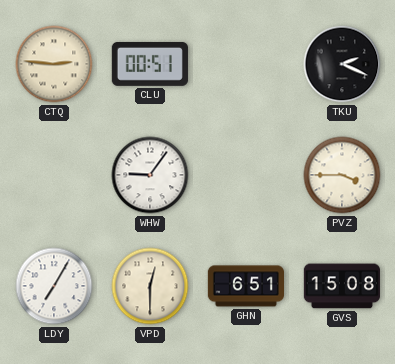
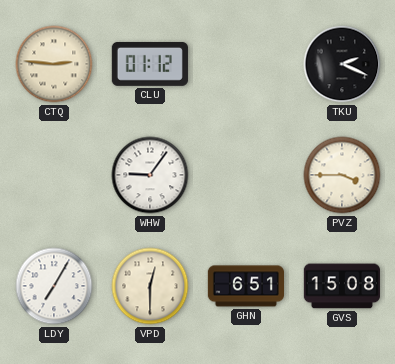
CLU: 00:51 -> 01:12
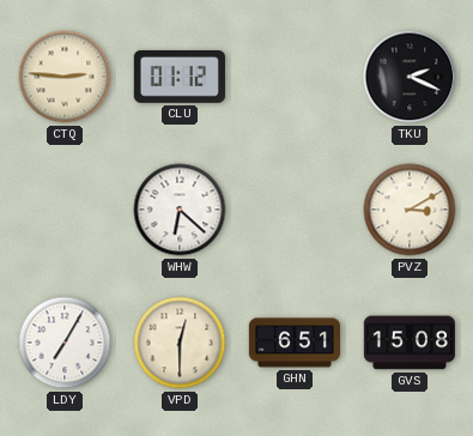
WHW: 9:06 -> 6:22
PVZ: 3:45 -> 3:10
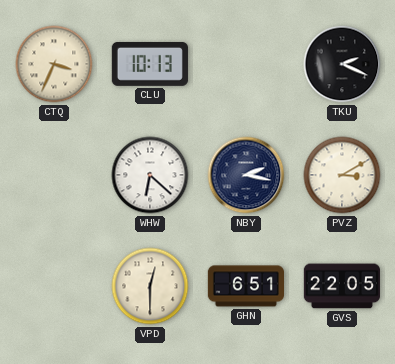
CTQ: 2:46 -> 3:34
CLU: 01:12 -> 10:13
NBY: none -> 2:17
LDY: 7:05 -> none
GVS: 15:08 -> 22:05
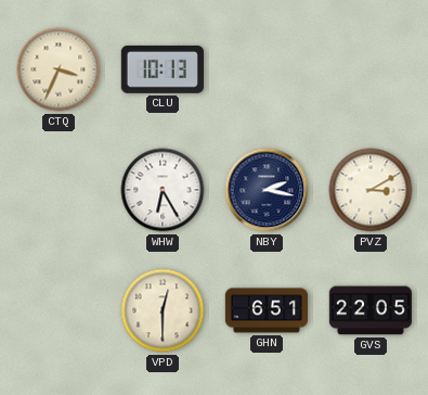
TKU: 2:19 -> none
WHW: 6:22 -> 6:25
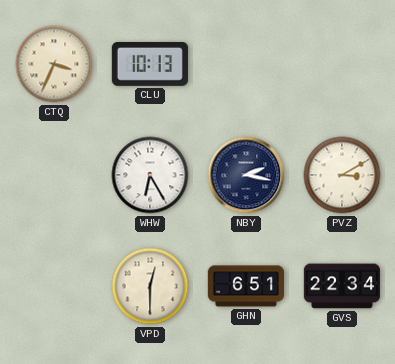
GVS: 22:05 -> 22:34
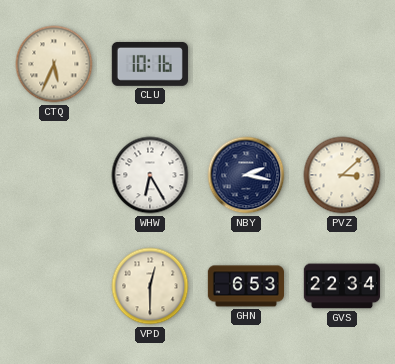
CTQ: 3:34 -> 5:34
CLU: 10:13 -> 10:16
PVZ: 3:10 -> 3:08
GHN: 6:51 -> 6:53
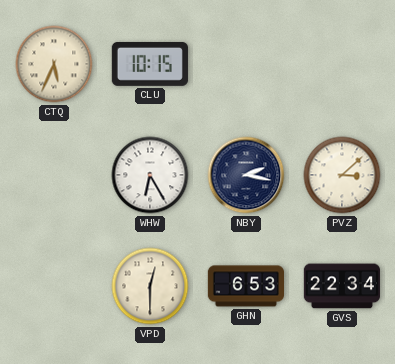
CLU: 10:16 -> 10:15
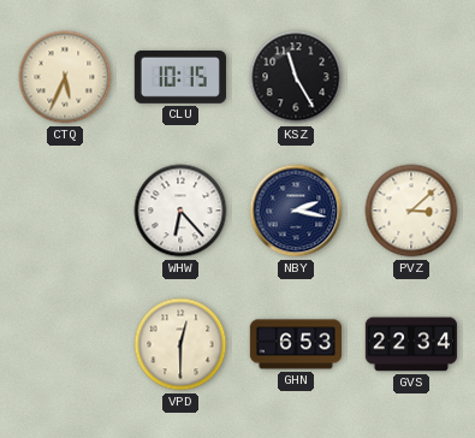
KSZ: none -> 11:25
WHW: 6:25 -> 6:23
